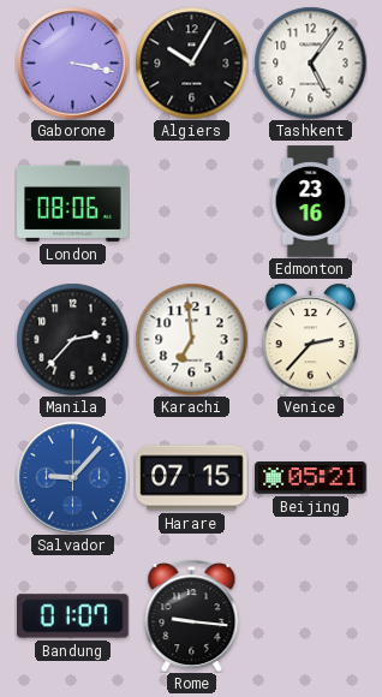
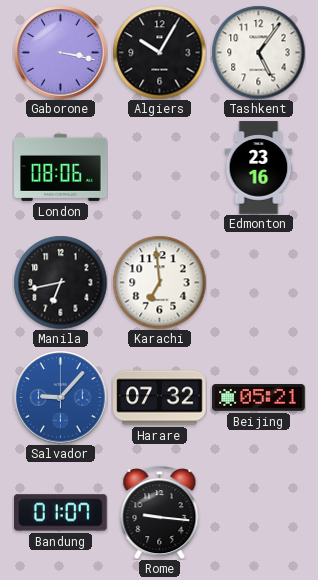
Manila: 2:37 -> 6:43
Venice: 2:37 -> none
Harare: 07:15 -> 07:32
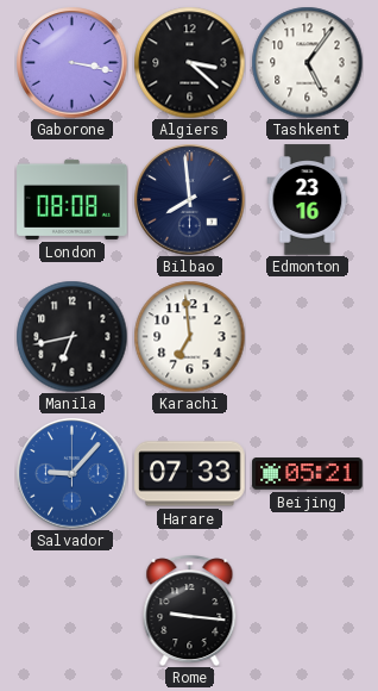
Algiers: 10:05 -> 3:22
London: 08:06 -> 08:08
Bilbao: none -> 7:59
Harare: 07:32 -> 07:33
Bandung: 01:07 -> none
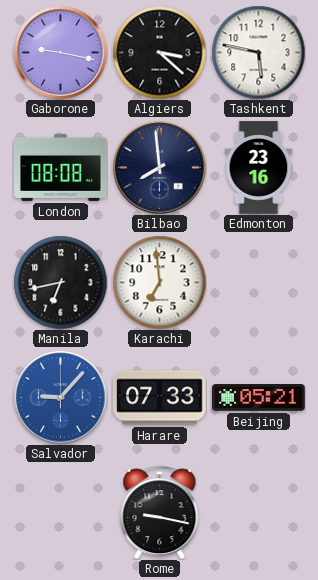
Gaborone: 3:17 -> 9:17
Tashkent: 5:06 -> 5:47
Rome: 9:16 -> 9:17
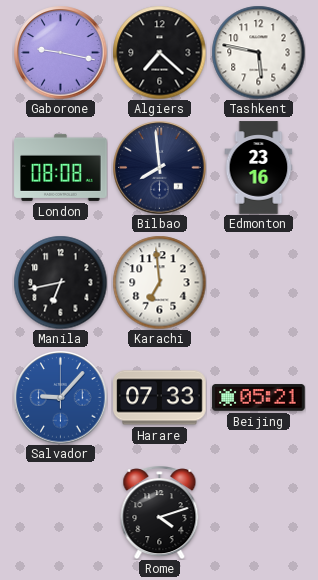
Algiers: 3:22 -> 7:22
Rome: 9:17 -> 4:12
